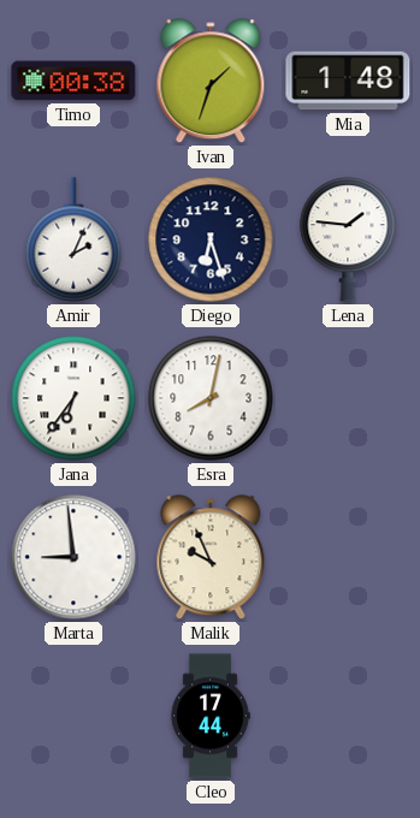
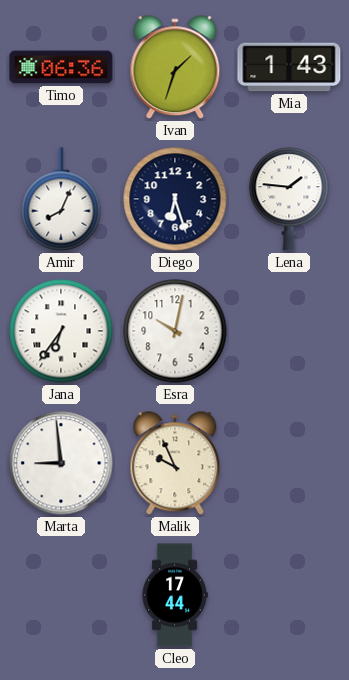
Timo: 00:38 -> 06:36
Mia: 1:48 -> 1:43
Amir: 2:04 -> 8:04
Esra: 8:02 -> 10:02
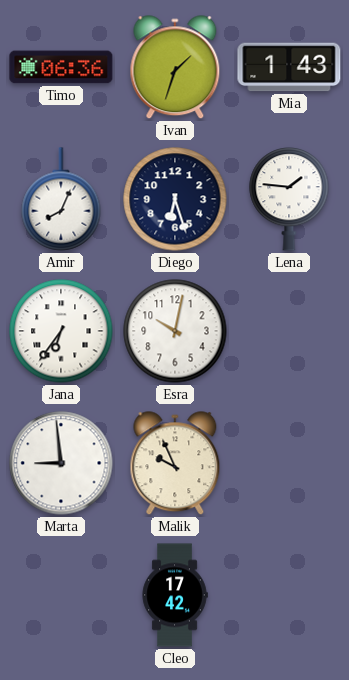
Cleo: 17:44 -> 17:42
